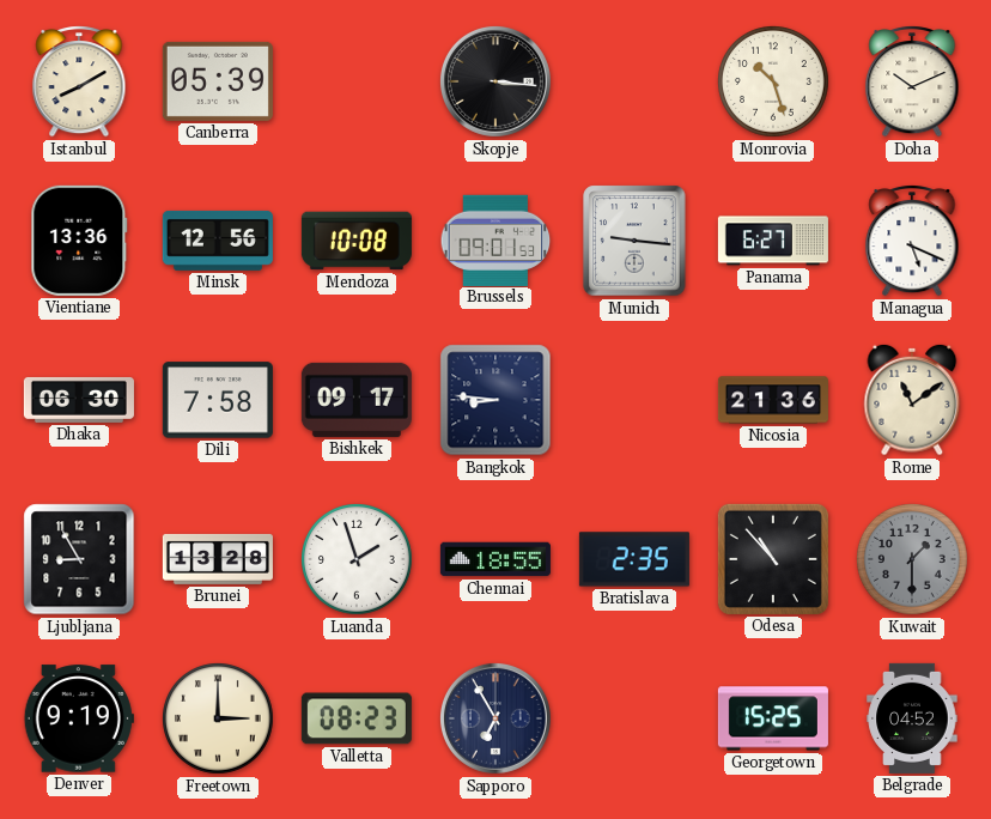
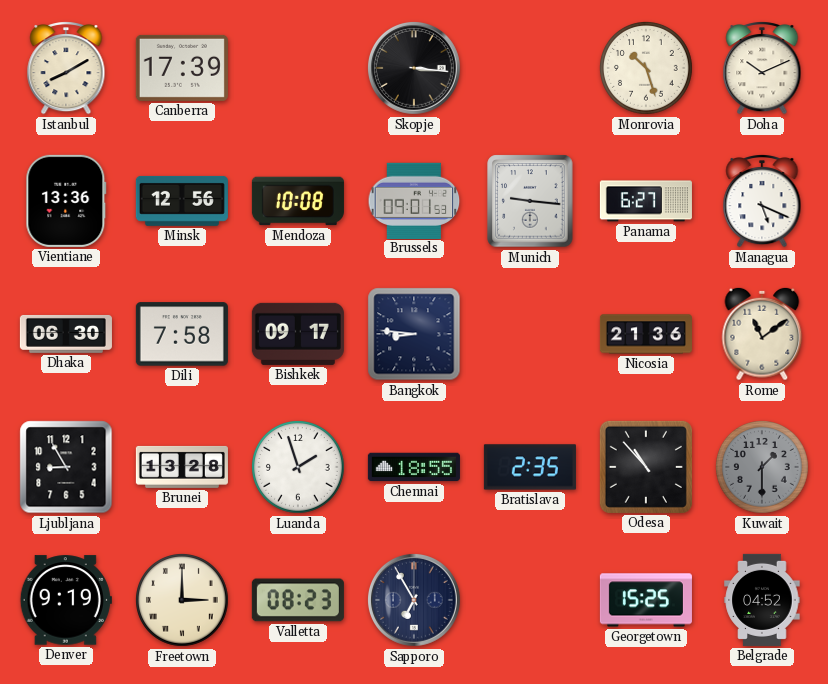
Canberra: 05:39 -> 17:39
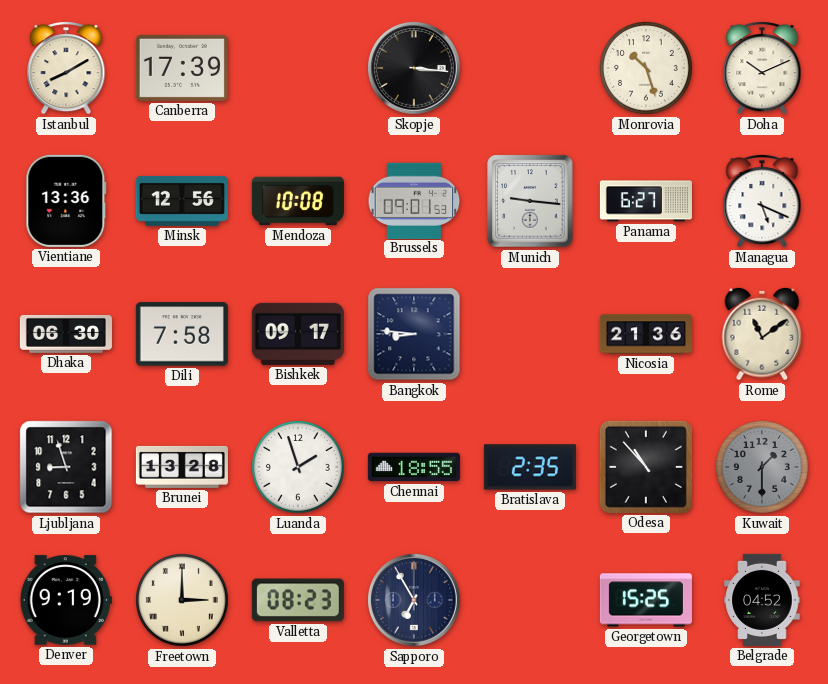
Ljubljana: 8:55 -> 8:57
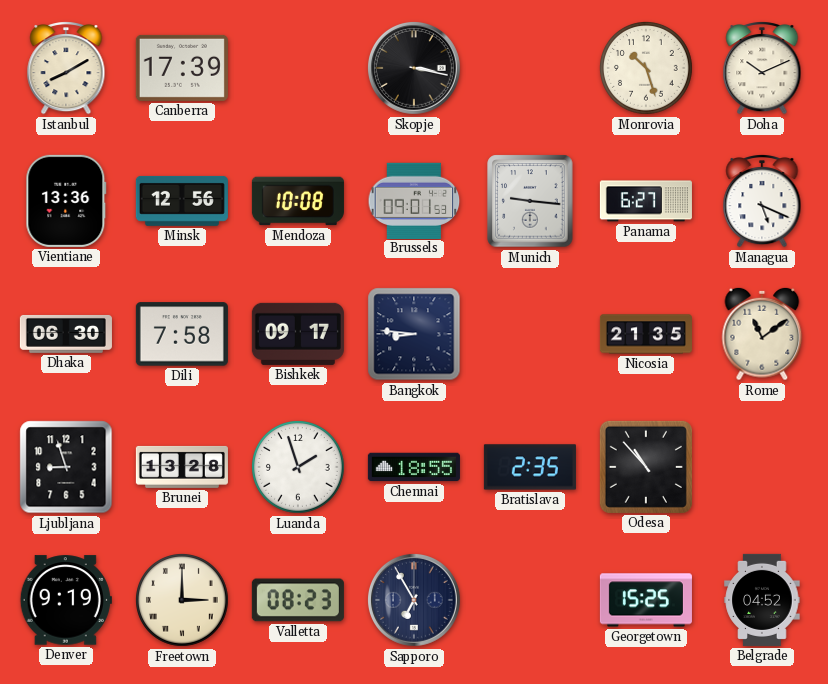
Skopje: 3:16 -> 3:17
Nicosia: 21:36 -> 21:35
Kuwait: 1:30 -> none
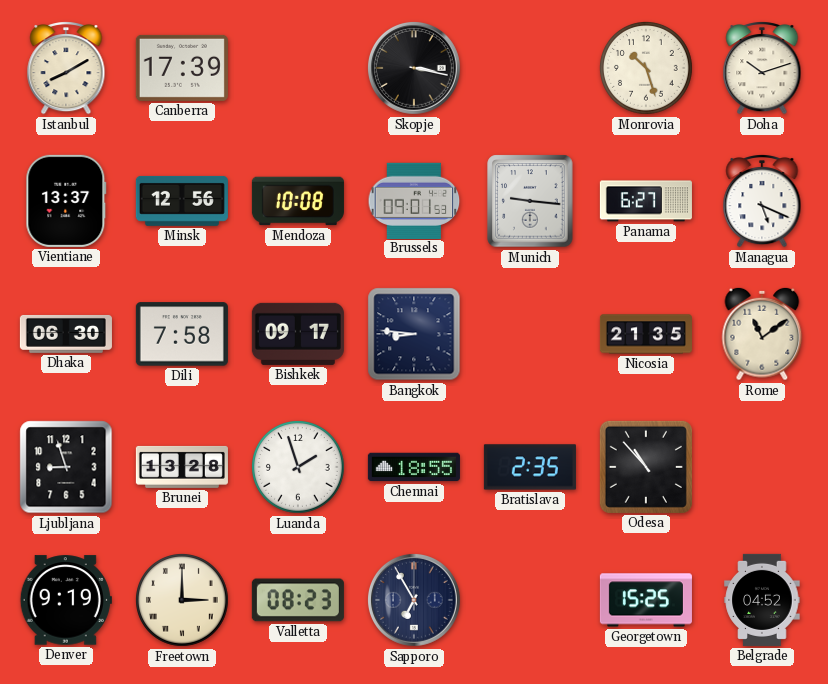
Doha: 10:11 -> 10:12
Vientiane: 13:36 -> 13:37
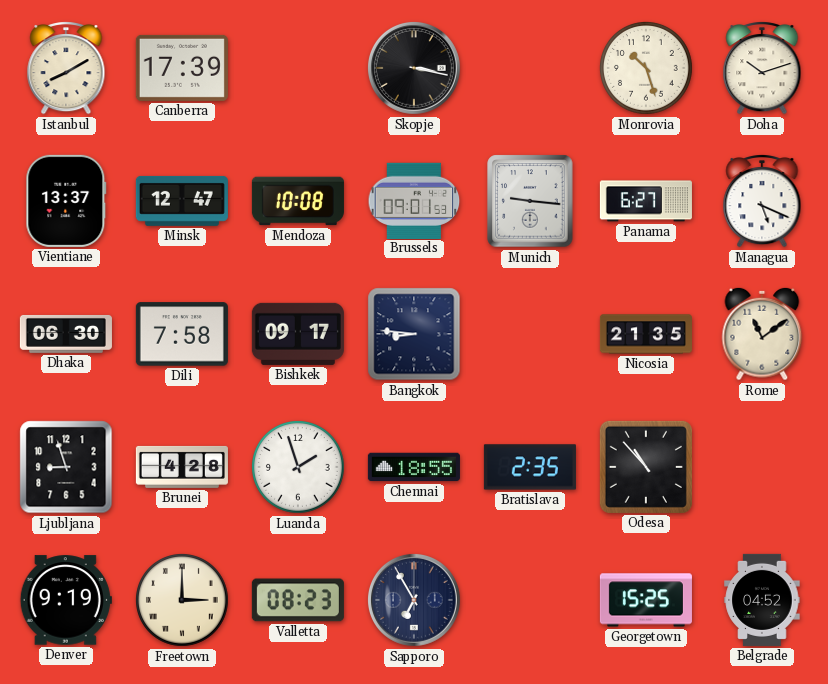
Minsk: 12:56 -> 12:47
Brunei: 13:28 -> 4:28
